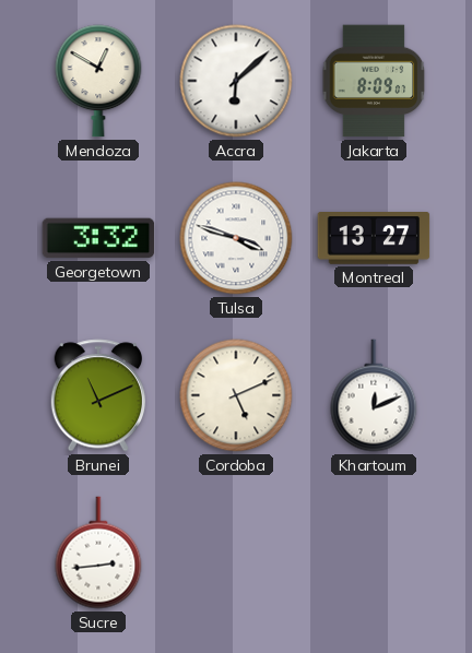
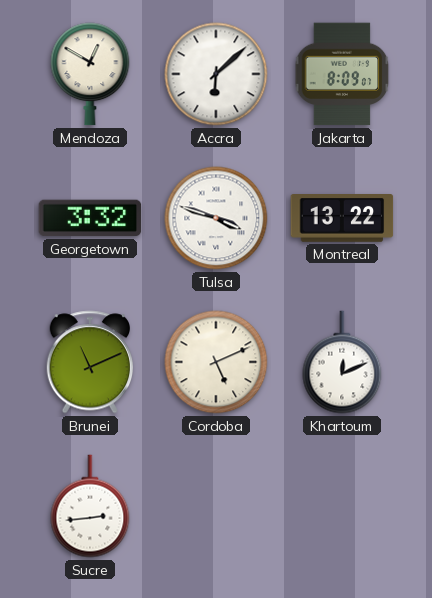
Montreal: 13:27 -> 13:22
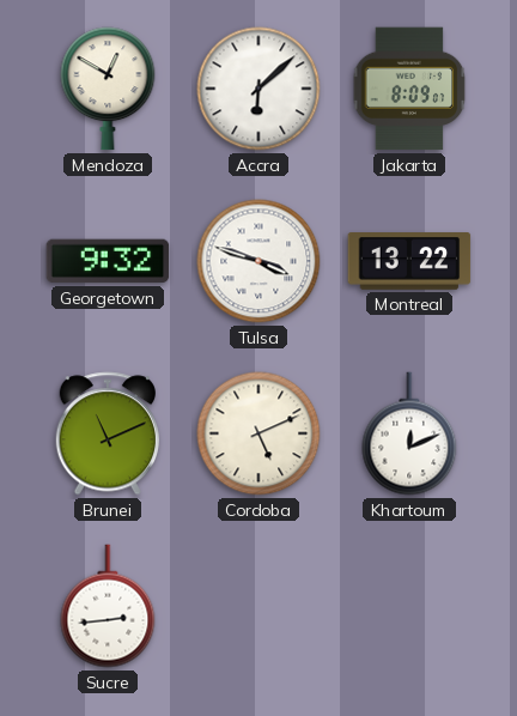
Georgetown: 3:32 -> 9:32
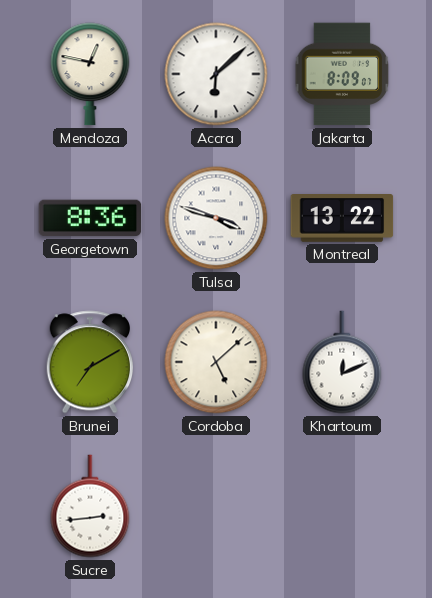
Mendoza: 12:50 -> 12:47
Georgetown: 9:32 -> 8:36
Brunei: 11:11 -> 7:10
Cordoba: 5:11 -> 5:08
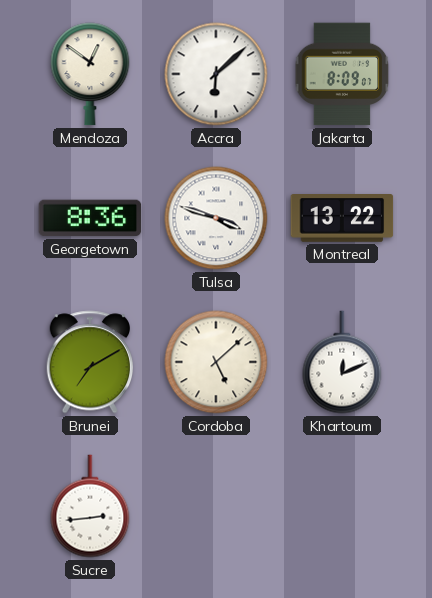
Mendoza: 12:47 -> 12:51
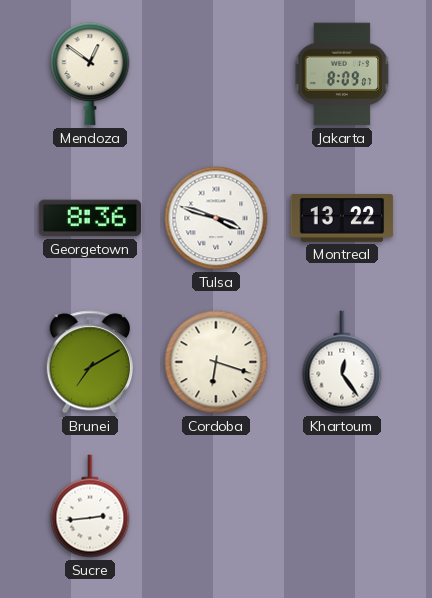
Accra: 6:08 -> none
Cordoba: 5:08 -> 6:18
Khartoum: 12:11 -> 12:24
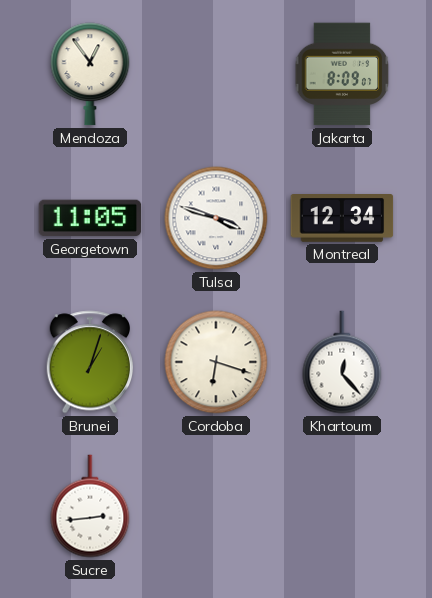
Mendoza: 12:51 -> 12:54
Georgetown: 8:36 -> 11:05
Montreal: 13:22 -> 12:34
Brunei: 7:10 -> 1:03
Khartoum: 12:24 -> 12:23
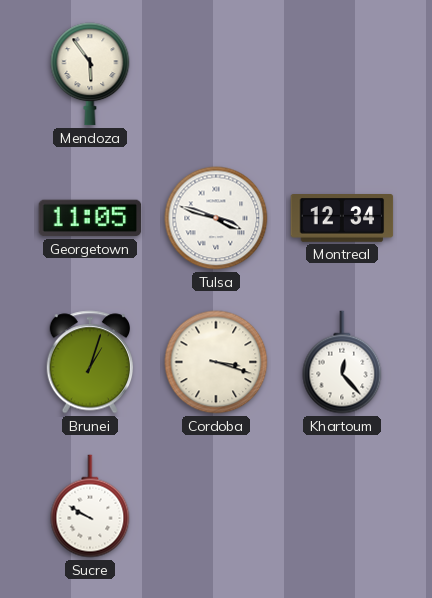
Mendoza: 12:54 -> 5:54
Jakarta: 8:09 -> none
Cordoba: 6:18 -> 3:18
Sucre: 2:44 -> 9:50
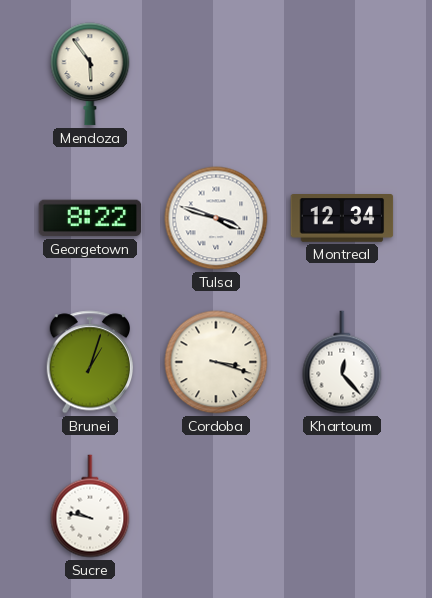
Georgetown: 11:05 -> 8:22
Sucre: 9:50 -> 9:47
